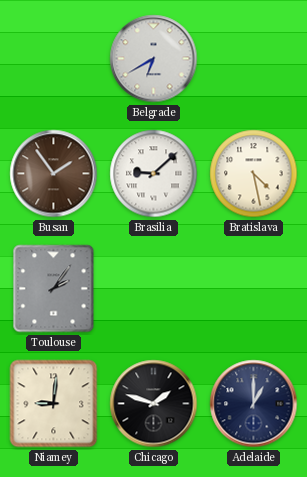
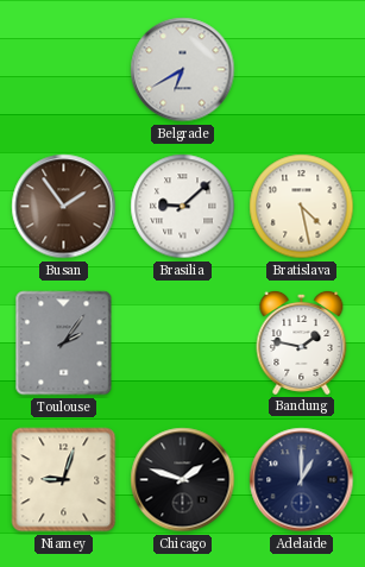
Bandung: none -> 1:47
Niamey: 9:01 -> 9:03
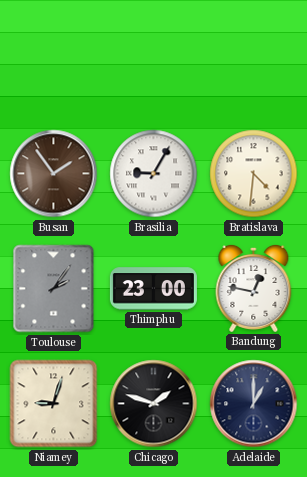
Belgrade: 6:40 -> none
Brasilia: 9:08 -> 9:05
Bratislava: 4:28 -> 4:31
Thimphu: none -> 23:00
Bandung: 1:47 -> 12:47
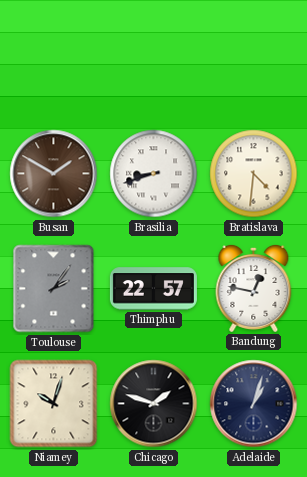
Busan: 1:54 -> 1:50
Brasilia: 9:05 -> 8:42
Thimphu: 23:00 -> 22:57
Niamey: 9:03 -> 10:03
Adelaide: 1:00 -> 1:03
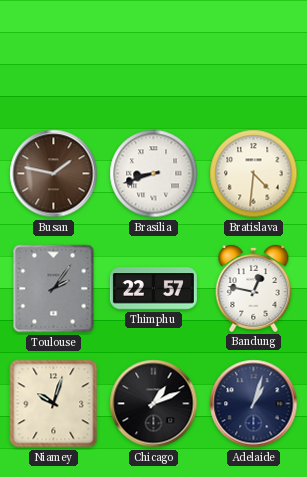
Busan: 1:50 -> 1:47
Chicago: 1:48 -> 1:11
